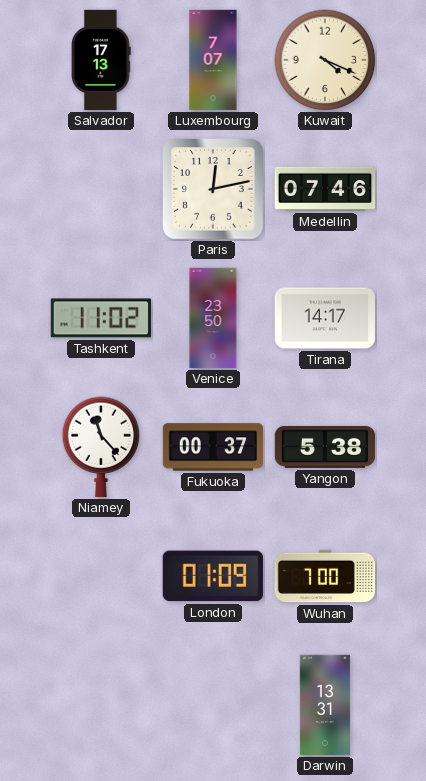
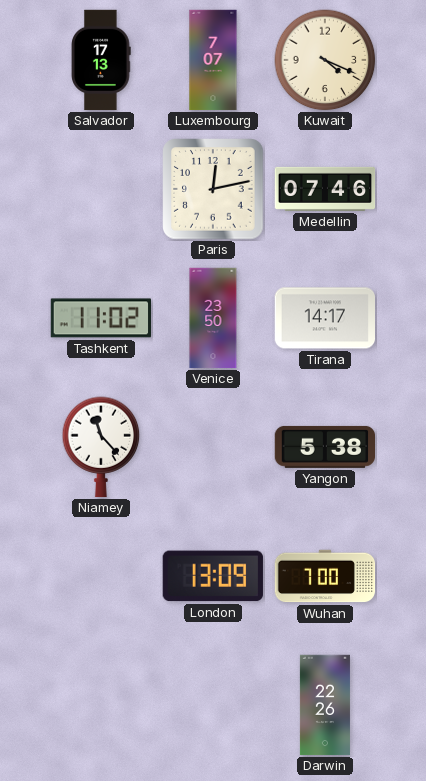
Fukuoka: 00:37 -> none
London: 01:09 -> 13:09
Darwin: 13:31 -> 22:26
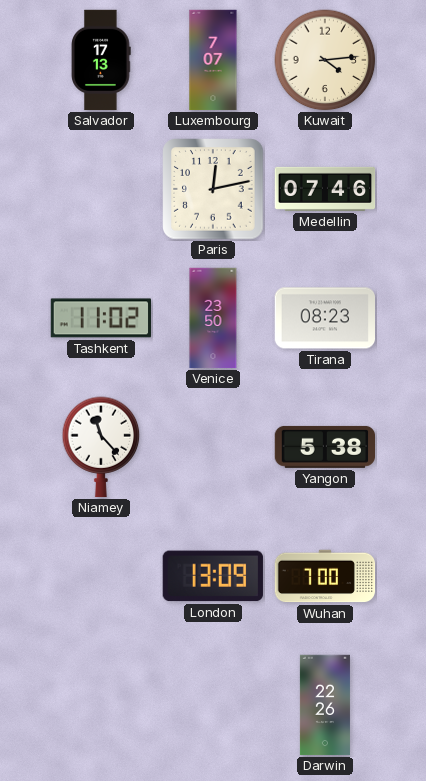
Kuwait: 4:19 -> 4:14
Tirana: 14:17 -> 08:23
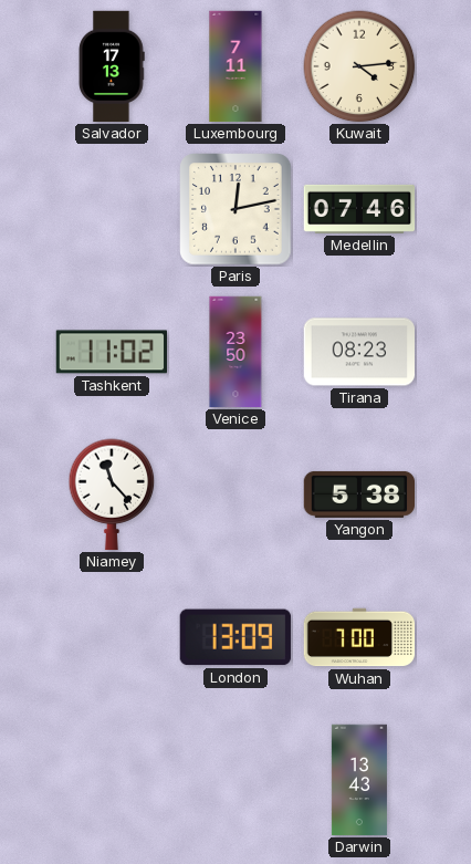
Luxembourg: 7:07 -> 7:11
Darwin: 22:26 -> 13:43
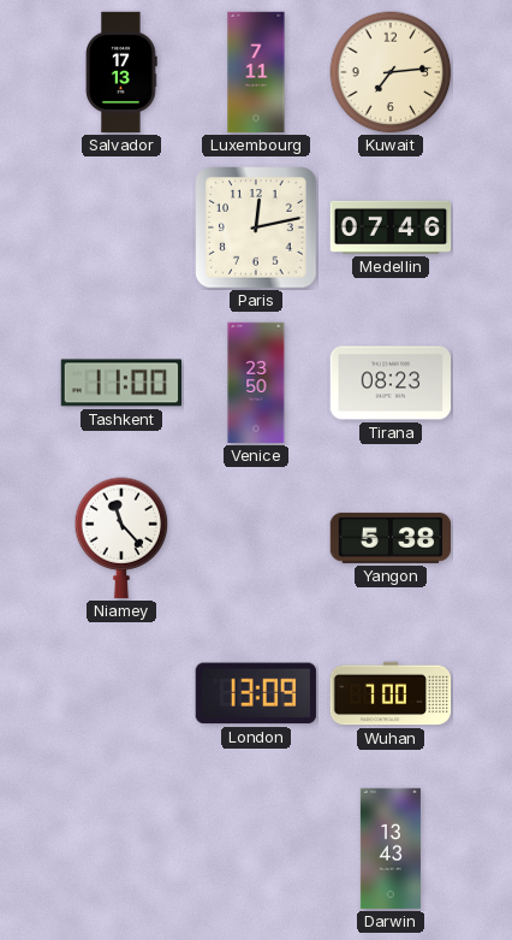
Kuwait: 4:14 -> 7:14
Tashkent: 11:02 -> 11:00
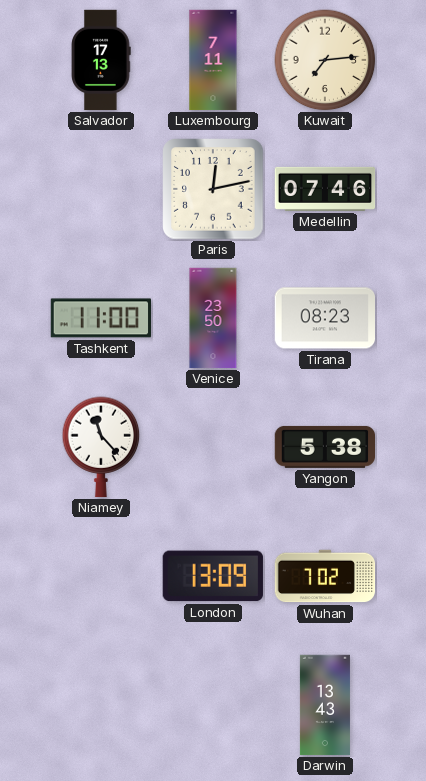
Wuhan: 7:00 -> 7:02
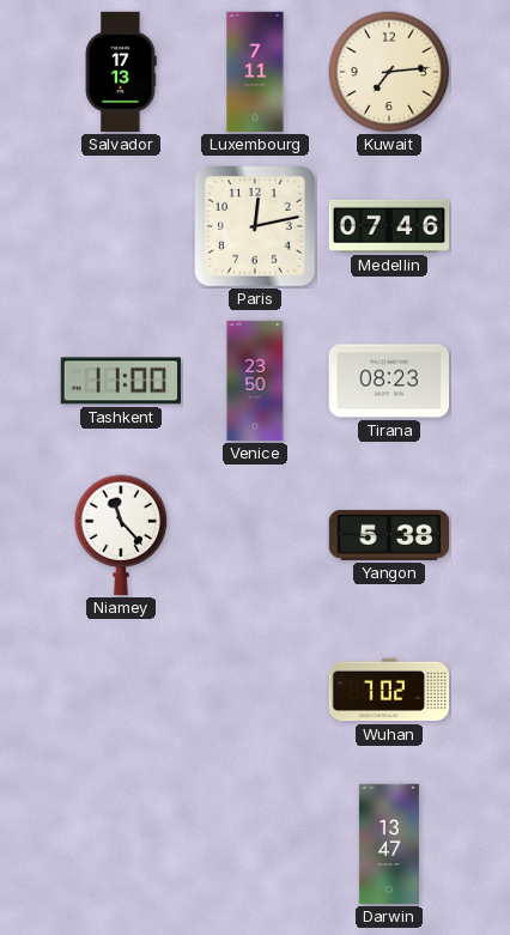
London: 13:09 -> none
Darwin: 13:43 -> 13:47
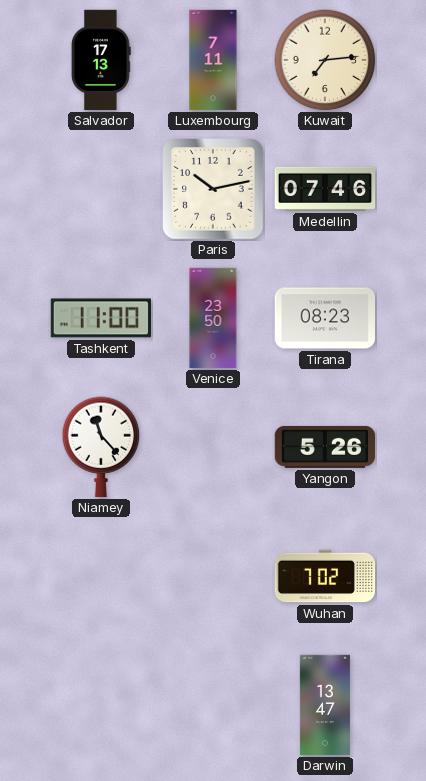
Paris: 12:13 -> 10:13
Yangon: 5:38 -> 5:26
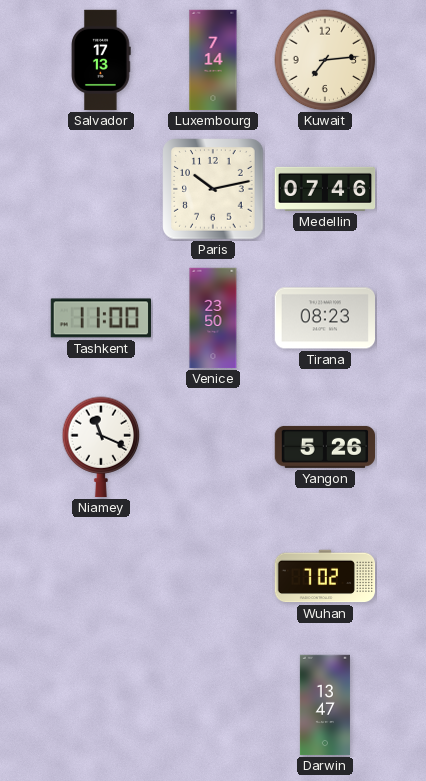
Luxembourg: 7:11 -> 7:14
Niamey: 11:23 -> 11:19
